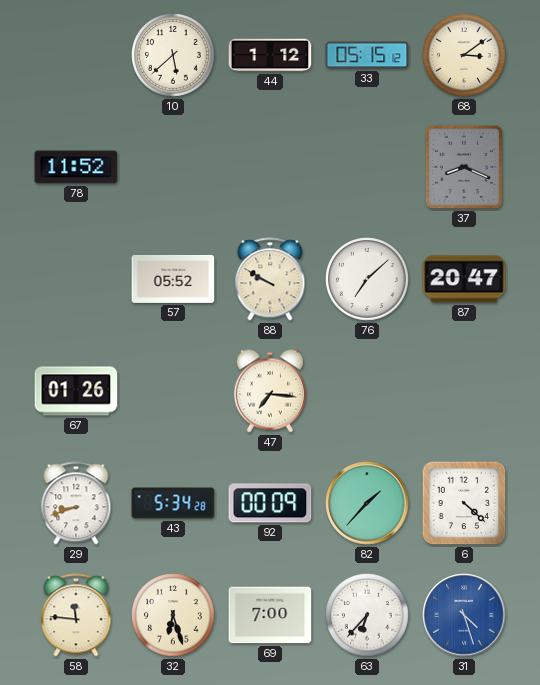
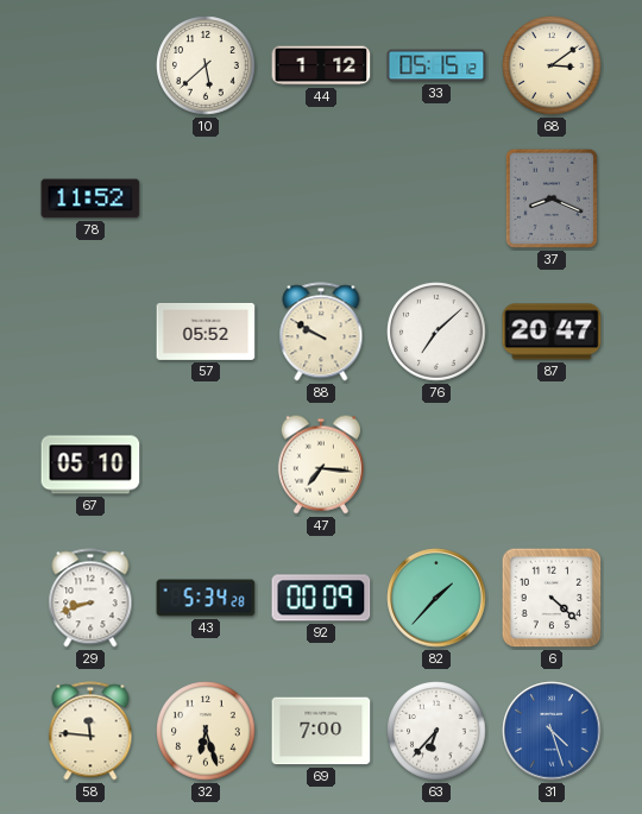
67: 01:26 -> 05:10
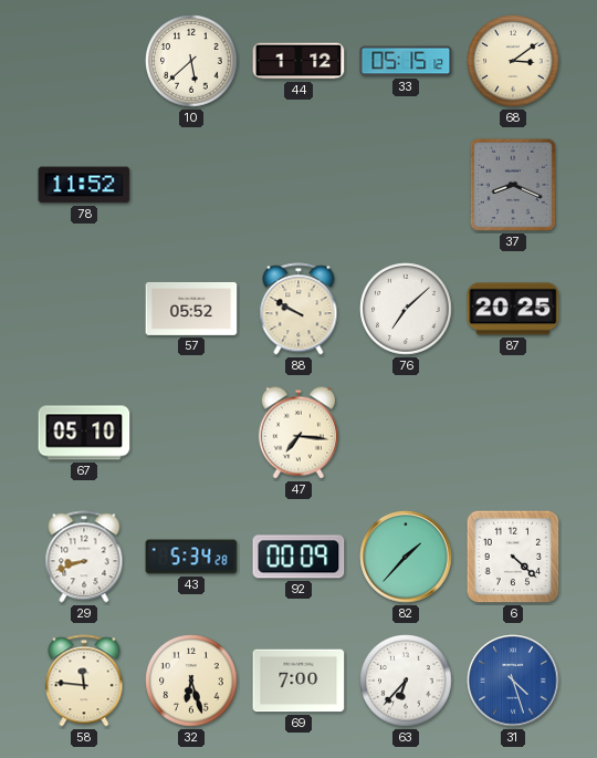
87: 20:47 -> 20:25
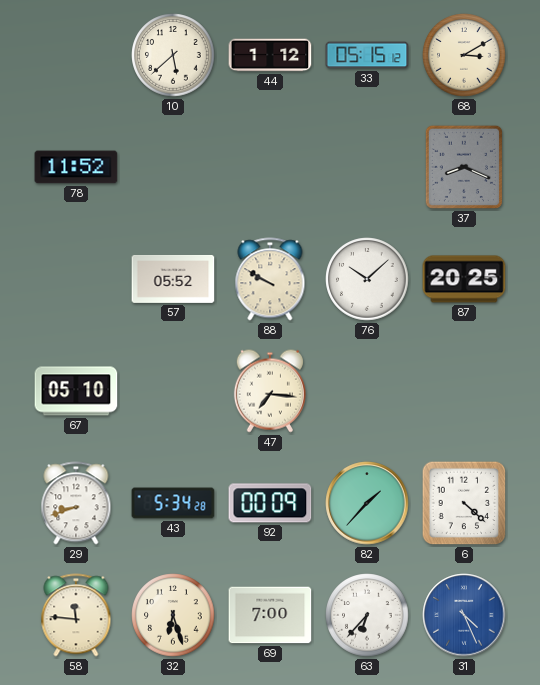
68: 3:09 -> 3:10
76: 7:08 -> 10:08
31: 4:27 -> 4:26
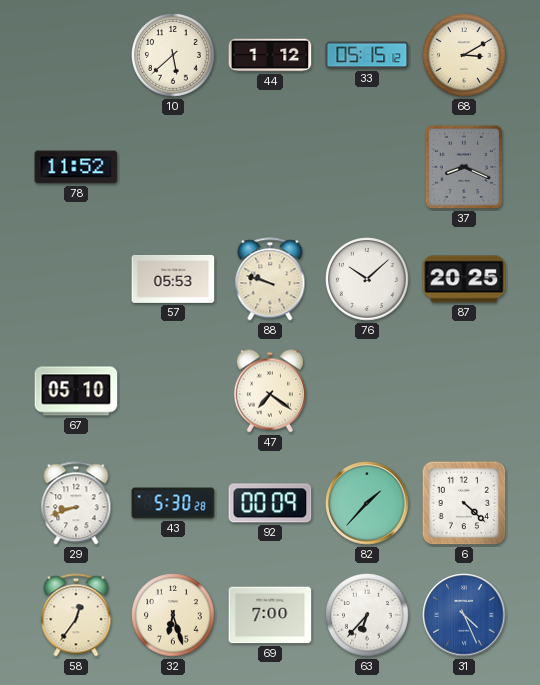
57: 05:52 -> 05:53
88: 9:50 -> 9:48
47: 7:16 -> 7:21
43: 5:34 -> 5:30
58: 11:46 -> 12:36
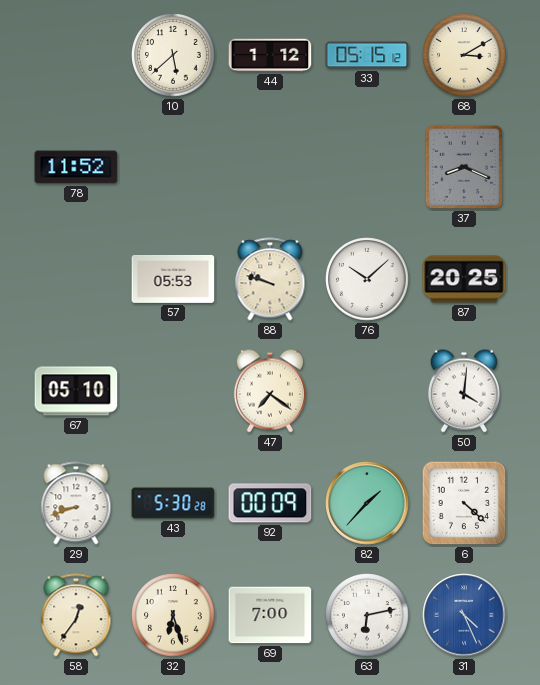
50: none -> 4:01
63: 6:37 -> 6:13
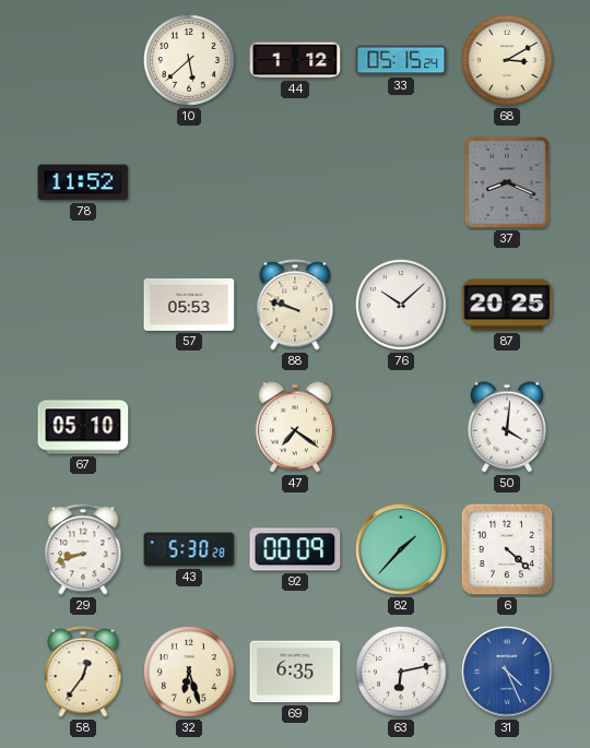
33: 05:15:12 -> 05:15:24
69: 7:00 -> 6:35
